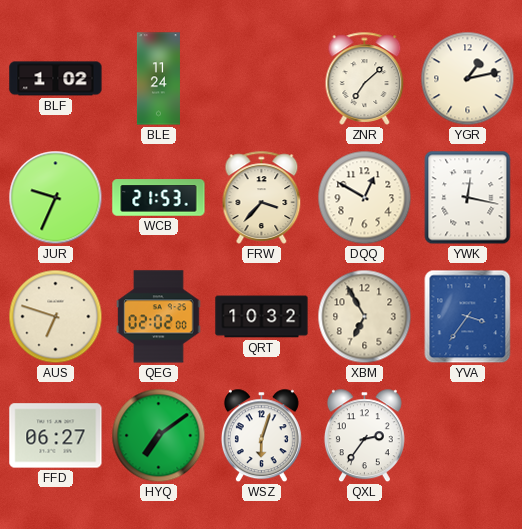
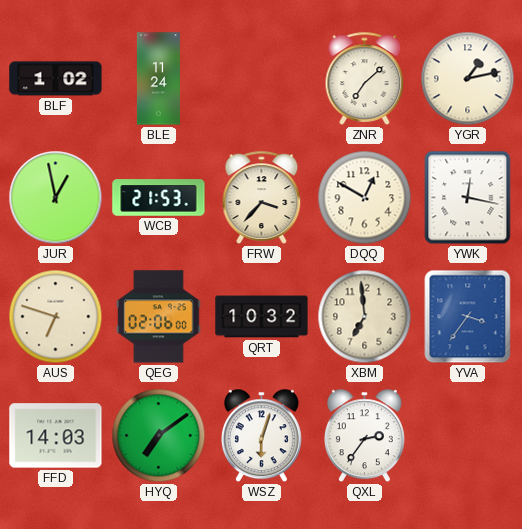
JUR: 9:34 -> 12:58
QEG: 02:02 -> 02:06
XBM: 6:55 -> 6:59
FFD: 06:27 -> 14:03
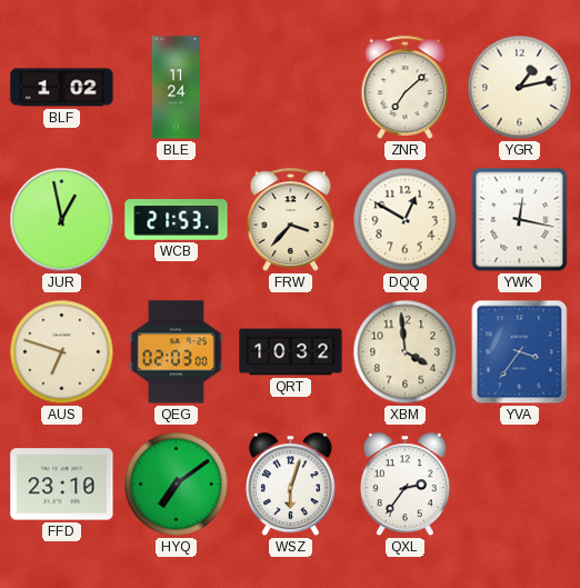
QEG: 02:06 -> 02:03
XBM: 6:59 -> 3:59
FFD: 14:03 -> 23:10
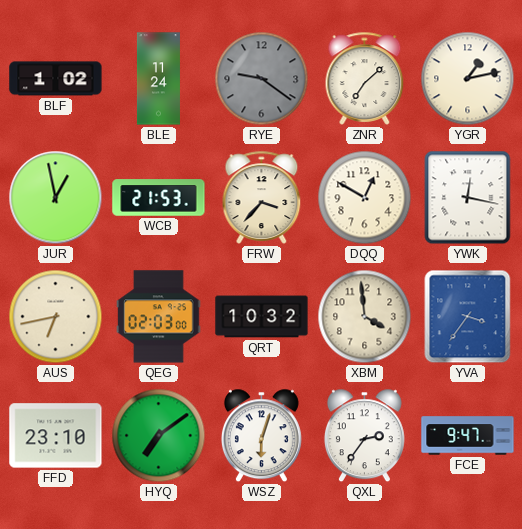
RYE: none -> 9:21
AUS: 6:48 -> 6:43
FCE: none -> 9:47
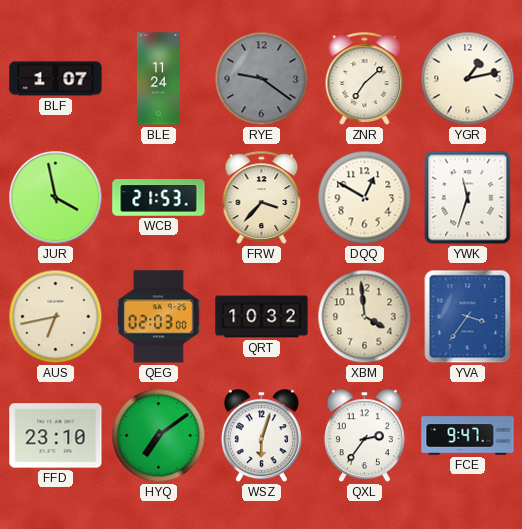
BLF: 1:02 -> 1:07
JUR: 12:58 -> 3:58
YWK: 12:17 -> 11:33
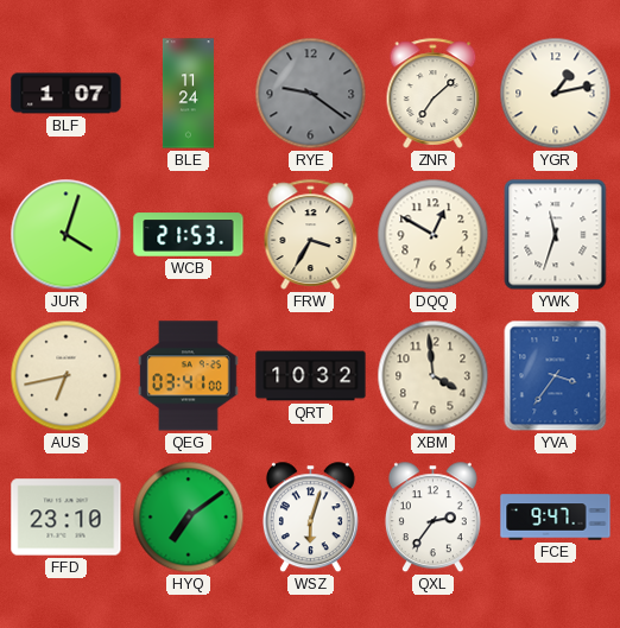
JUR: 3:58 -> 4:03
FRW: 3:37 -> 3:35
QEG: 02:03 -> 03:41
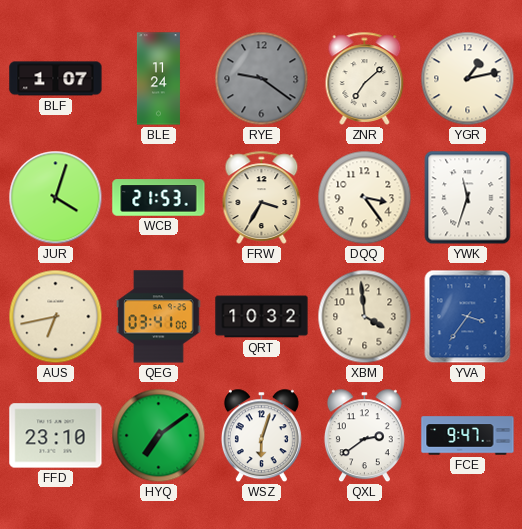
DQQ: 12:50 -> 3:24
QXL: 2:36 -> 2:39
